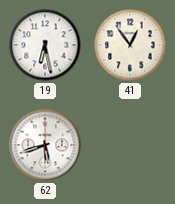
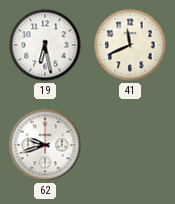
41: 12:54 -> 11:41
62: 5:42 -> 9:42
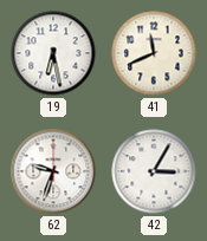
62: 9:42 -> 9:33
42: none -> 3:05
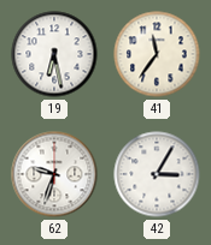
41: 11:41 -> 11:36
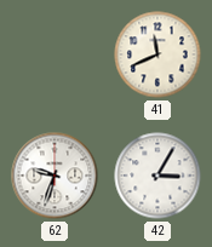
19: 6:28 -> none
41: 11:36 -> 11:41
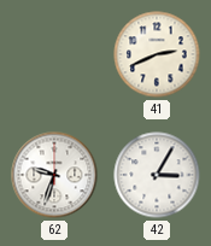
41: 11:41 -> 2:41
